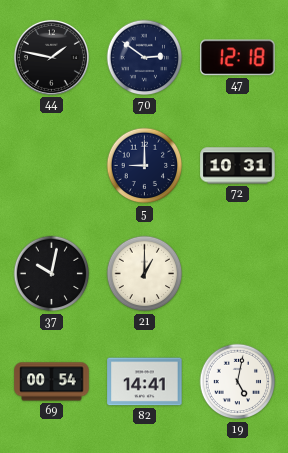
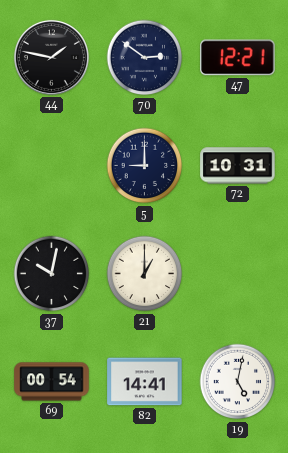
47: 12:18 -> 12:21
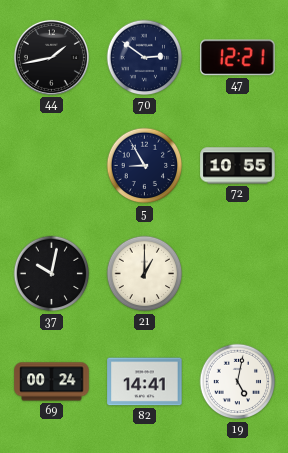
44: 1:47 -> 1:43
5: 9:00 -> 8:55
72: 10:31 -> 10:55
69: 00:54 -> 00:24
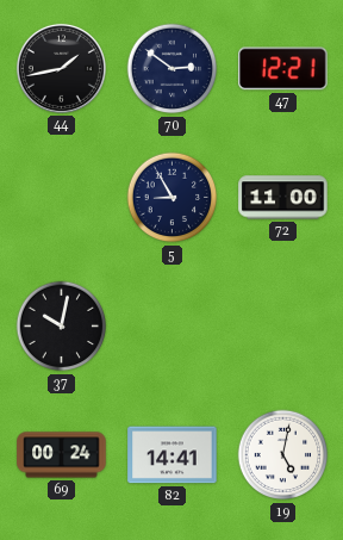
72: 10:55 -> 11:00
21: 1:00 -> none
